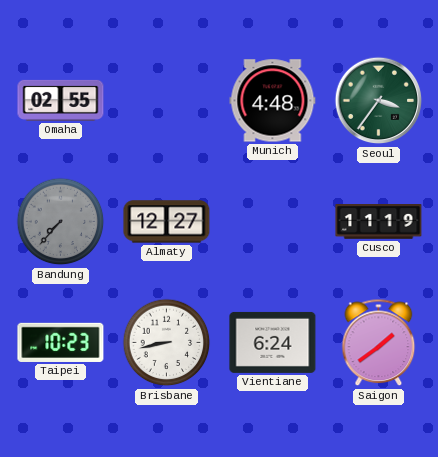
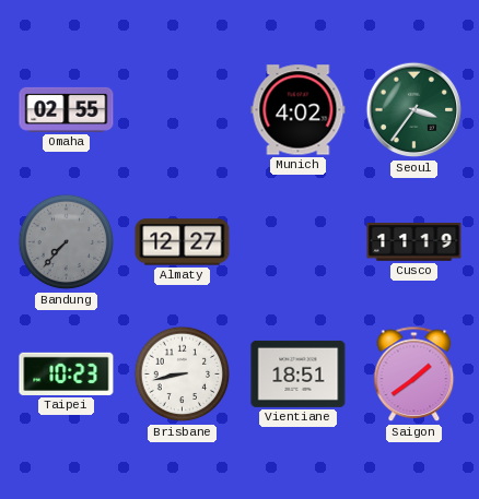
Munich: 4:48 -> 4:02
Vientiane: 6:24 -> 18:51
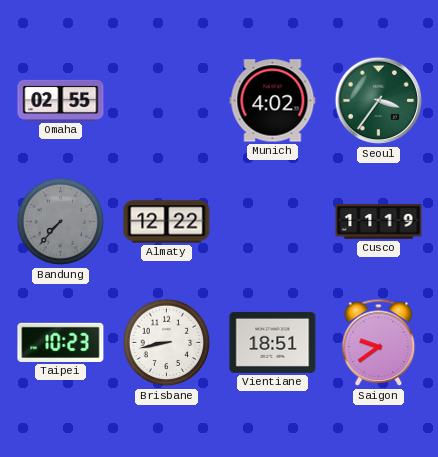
Almaty: 12:27 -> 12:22
Saigon: 1:39 -> 9:39
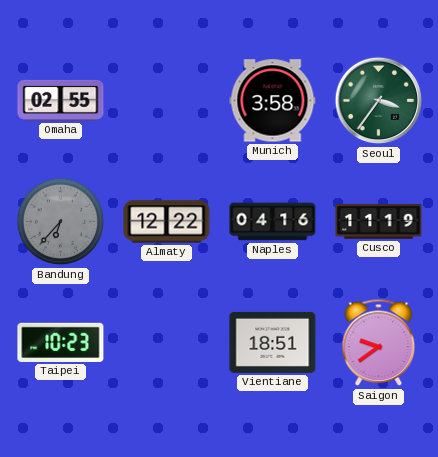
Munich: 4:02 -> 3:58
Bandung: 7:37 -> 6:37
Naples: none -> 04:16
Brisbane: 8:43 -> none
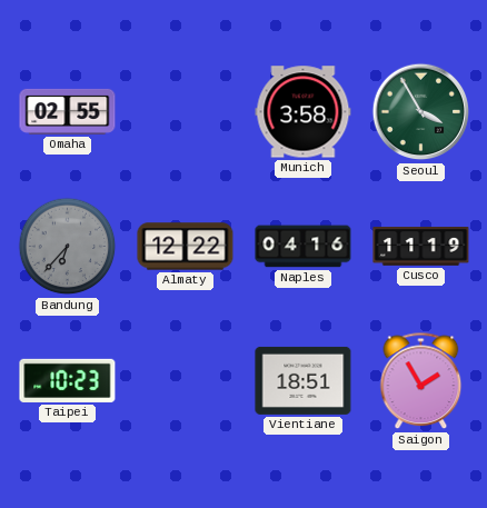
Seoul: 3:36 -> 3:55
Saigon: 9:39 -> 1:55
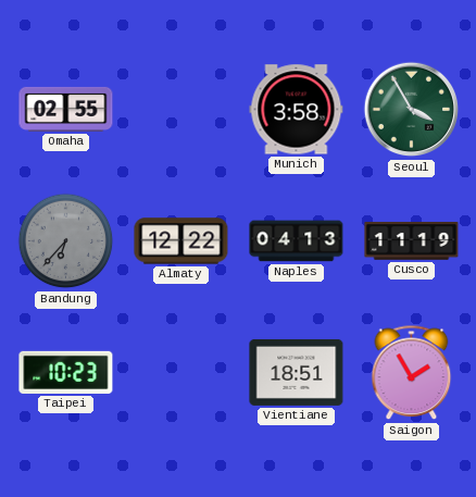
Naples: 04:16 -> 04:13
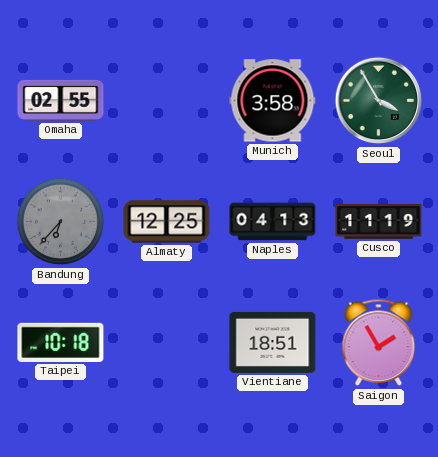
Almaty: 12:22 -> 12:25
Taipei: 10:23 -> 10:18
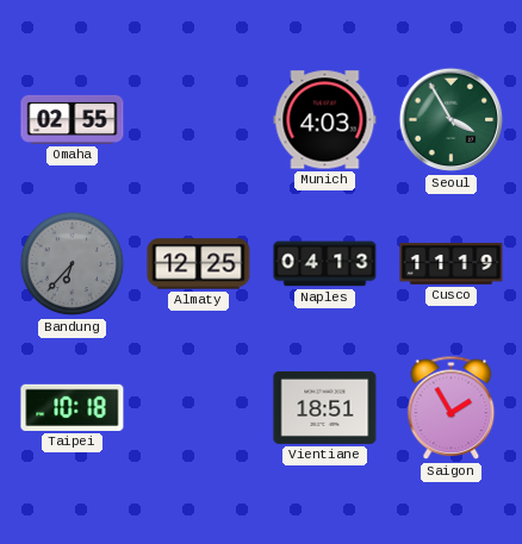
Munich: 3:58 -> 4:03
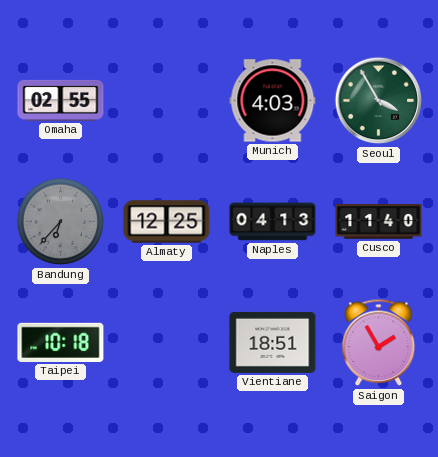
Cusco: 11:19 -> 11:40
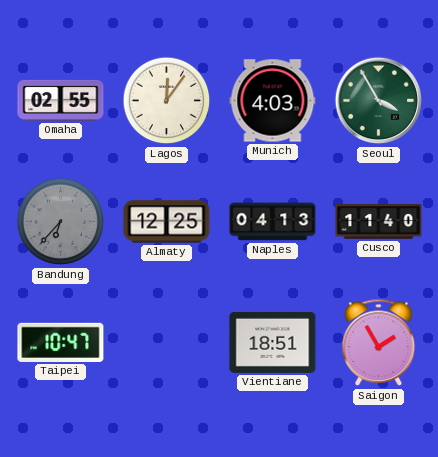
Lagos: none -> 12:06
Taipei: 10:18 -> 10:47
